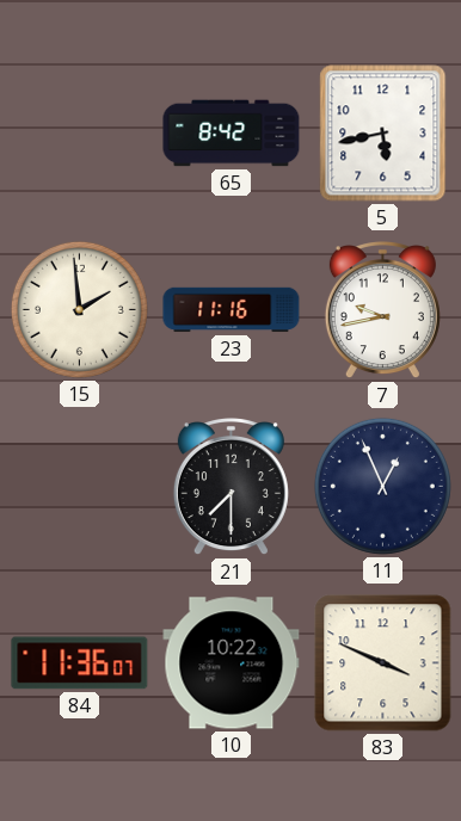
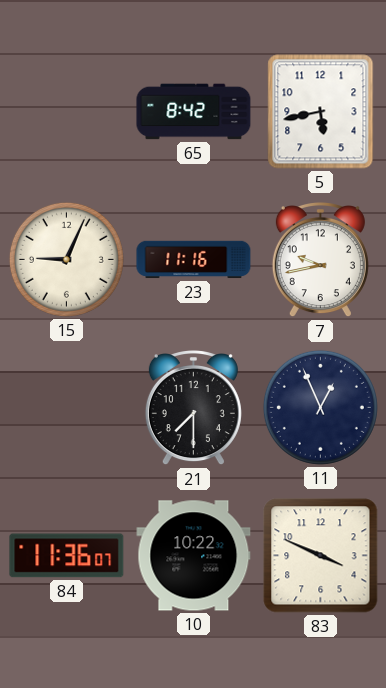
15: 1:59 -> 9:04
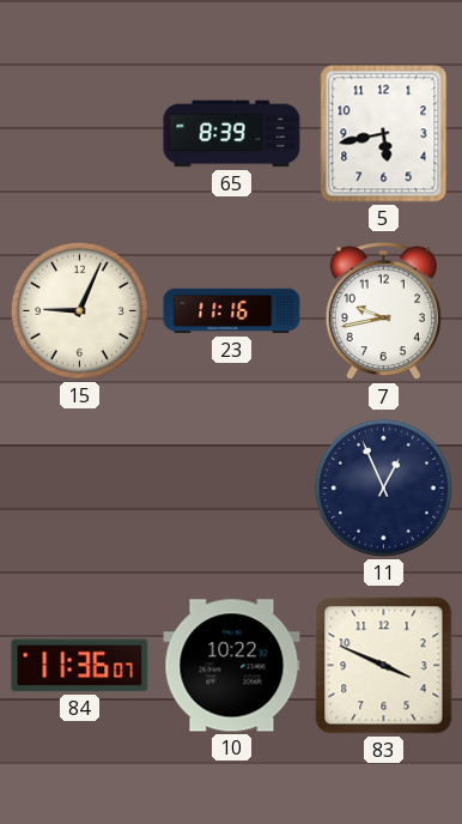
65: 8:42 -> 8:39
21: 7:30 -> none
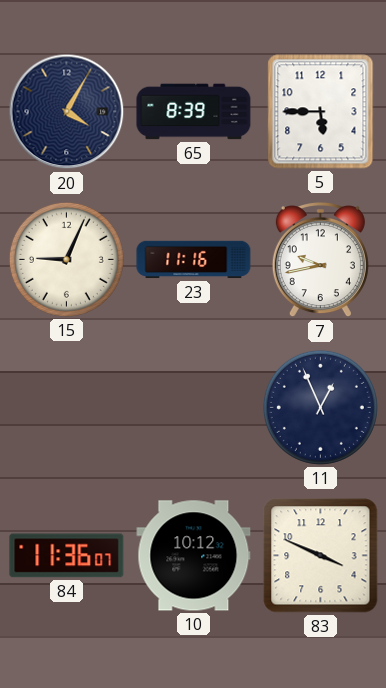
20: none -> 4:05
5: 5:43 -> 5:45
10: 10:22 -> 10:12
